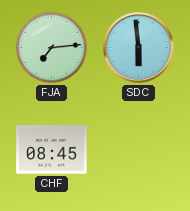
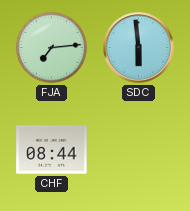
CHF: 08:45 -> 08:44
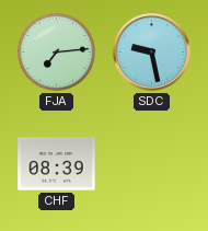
SDC: 5:59 -> 9:28
CHF: 08:44 -> 08:39
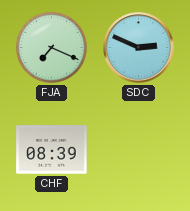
FJA: 7:14 -> 7:19
SDC: 9:28 -> 2:49
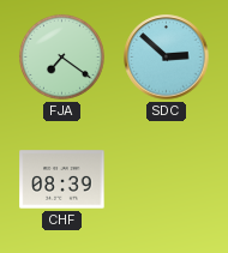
FJA: 7:19 -> 7:21
SDC: 2:49 -> 2:52
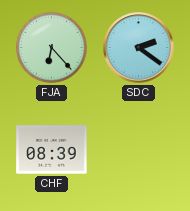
FJA: 7:21 -> 6:23
SDC: 2:52 -> 2:21
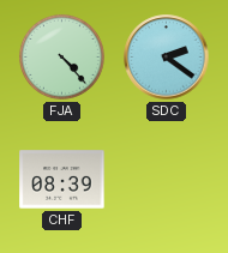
FJA: 6:23 -> 4:23
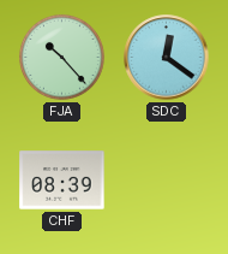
FJA: 4:23 -> 10:23
SDC: 2:21 -> 12:21
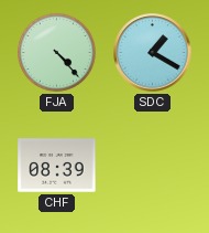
FJA: 10:23 -> 4:23
SDC: 12:21 -> 1:20
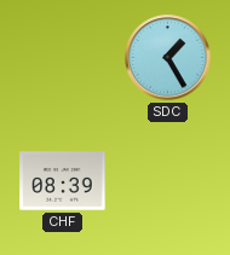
FJA: 4:23 -> none
SDC: 1:20 -> 1:25
